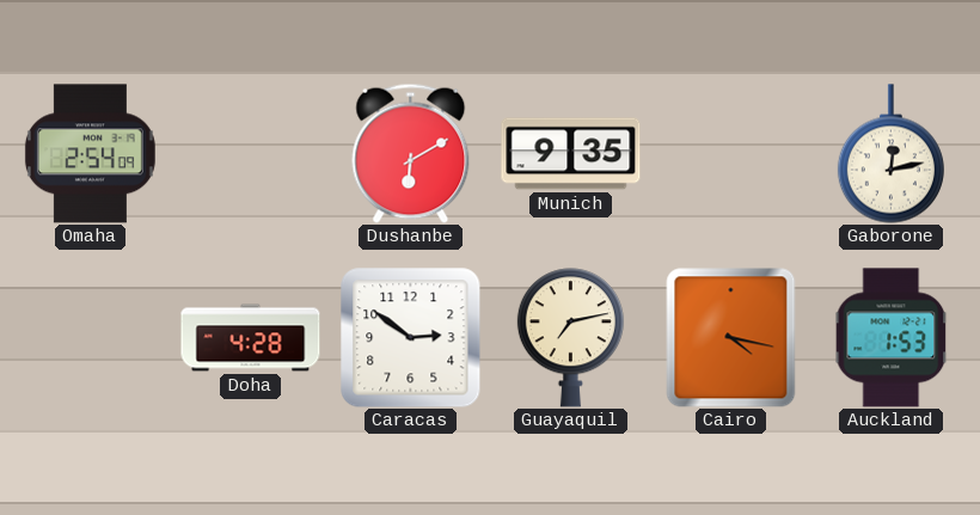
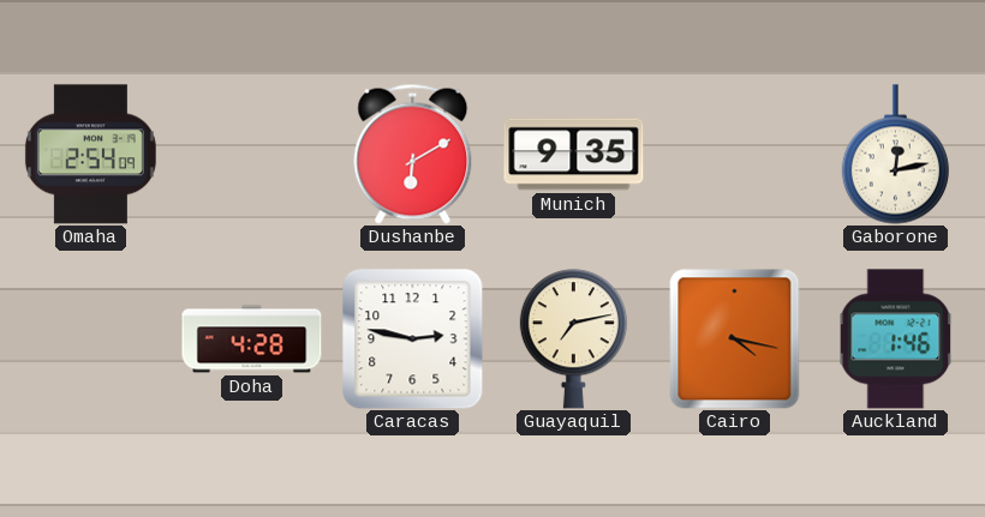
Caracas: 2:51 -> 2:47
Auckland: 1:53 -> 1:46
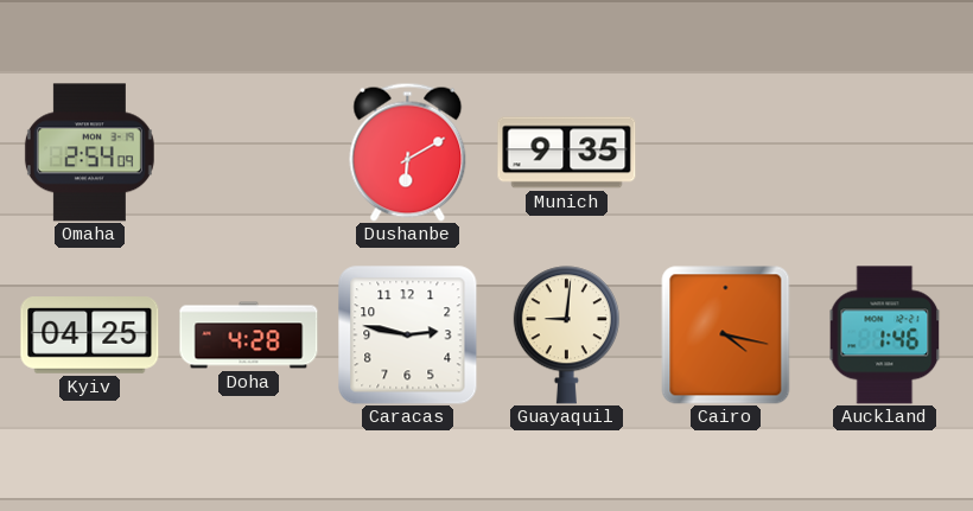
Gaborone: 12:13 -> none
Kyiv: none -> 04:25
Guayaquil: 7:13 -> 9:01
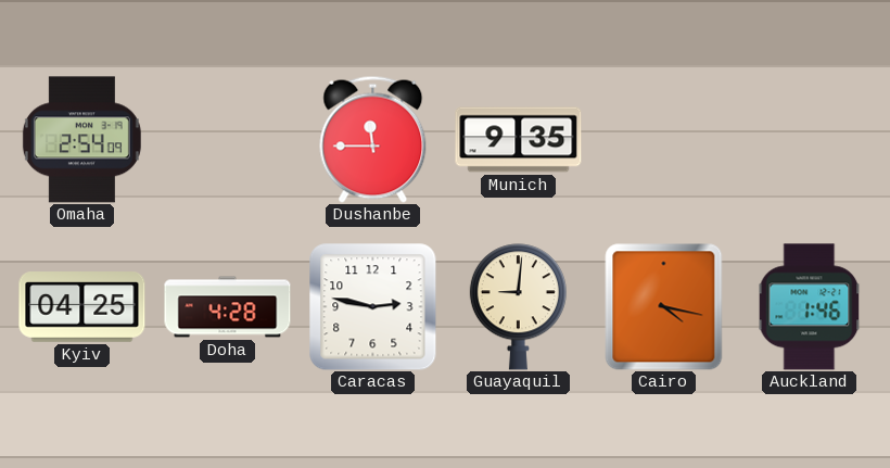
Dushanbe: 6:10 -> 11:45
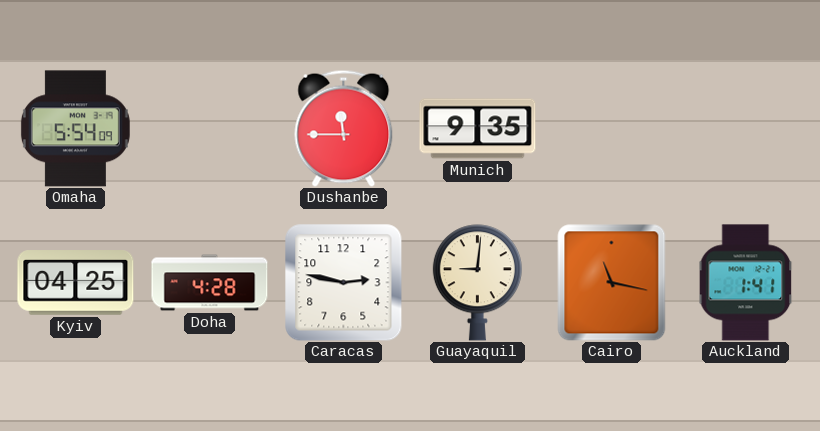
Omaha: 2:54 -> 5:54
Cairo: 4:17 -> 11:17
Auckland: 1:46 -> 1:41
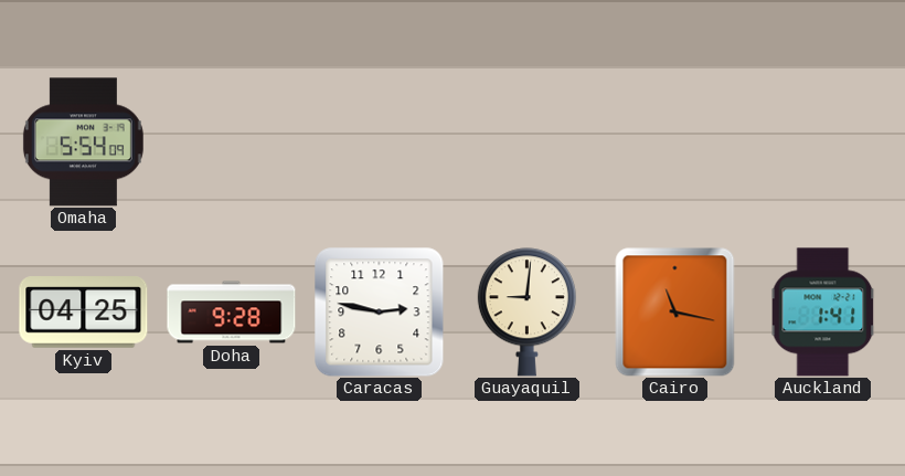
Dushanbe: 11:45 -> none
Munich: 9:35 -> none
Doha: 4:28 -> 9:28
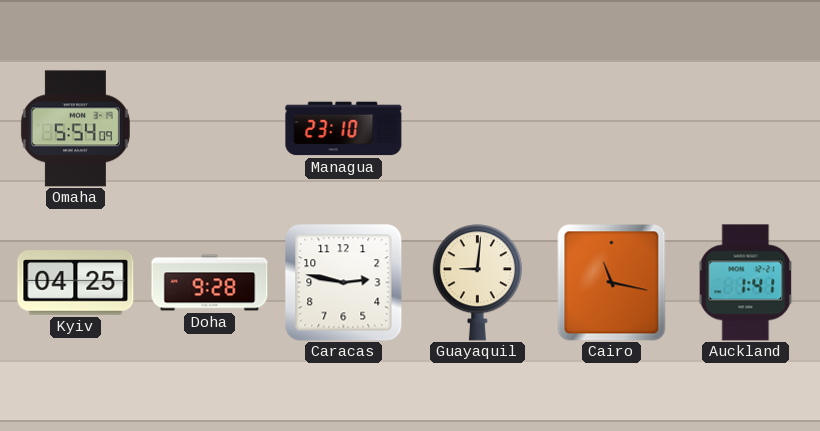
Managua: none -> 23:10
